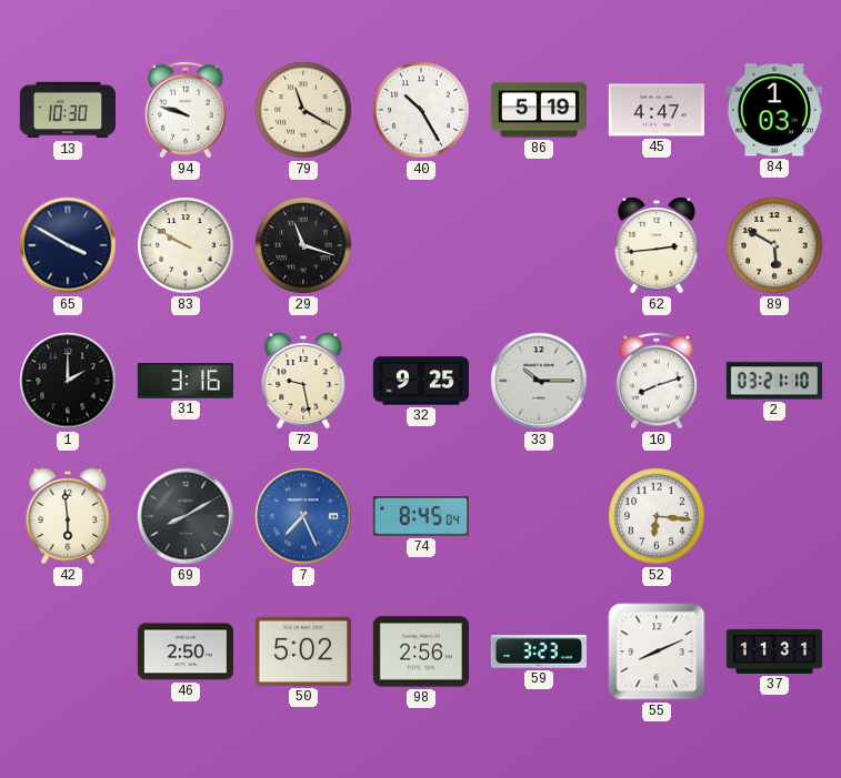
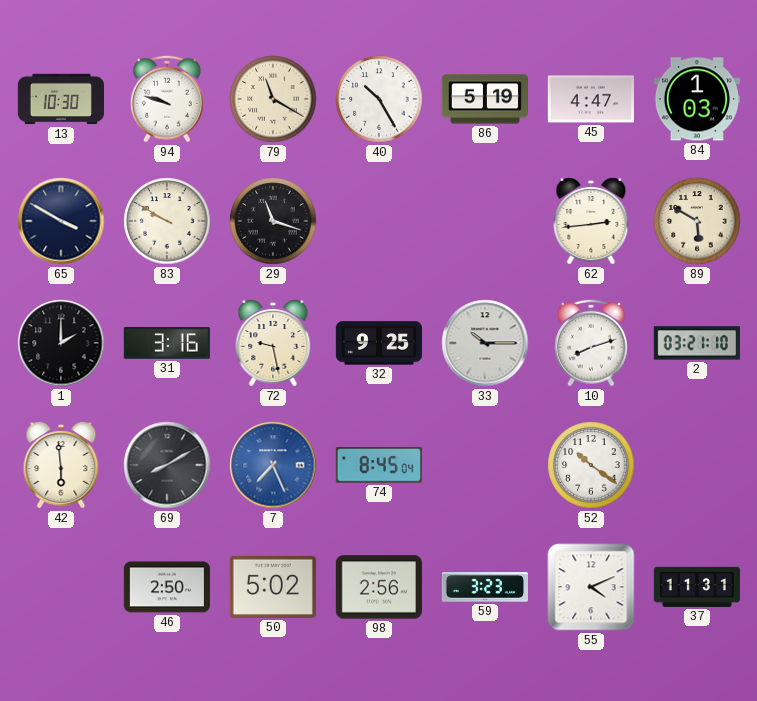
52: 6:16 -> 10:21
55: 8:11 -> 4:11
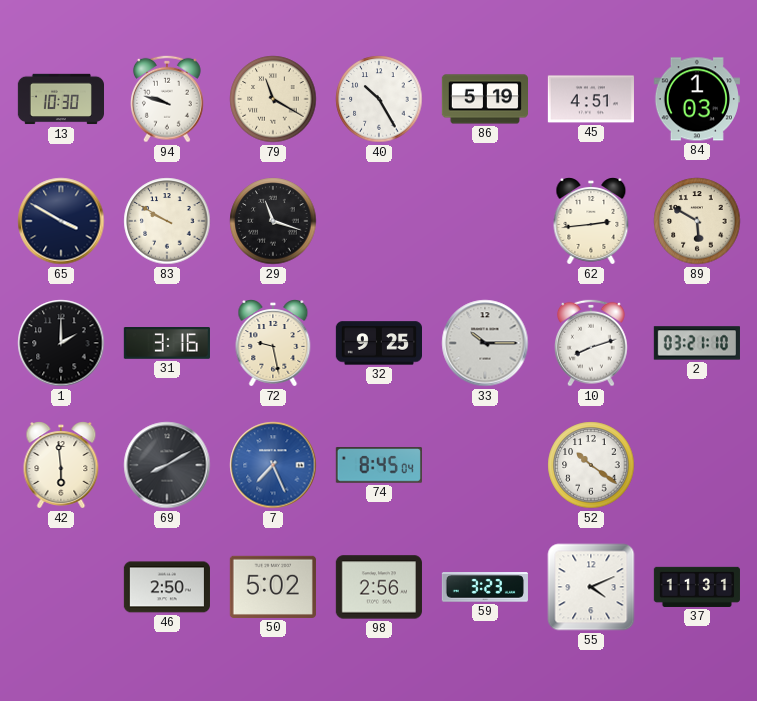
45: 4:47 -> 4:51
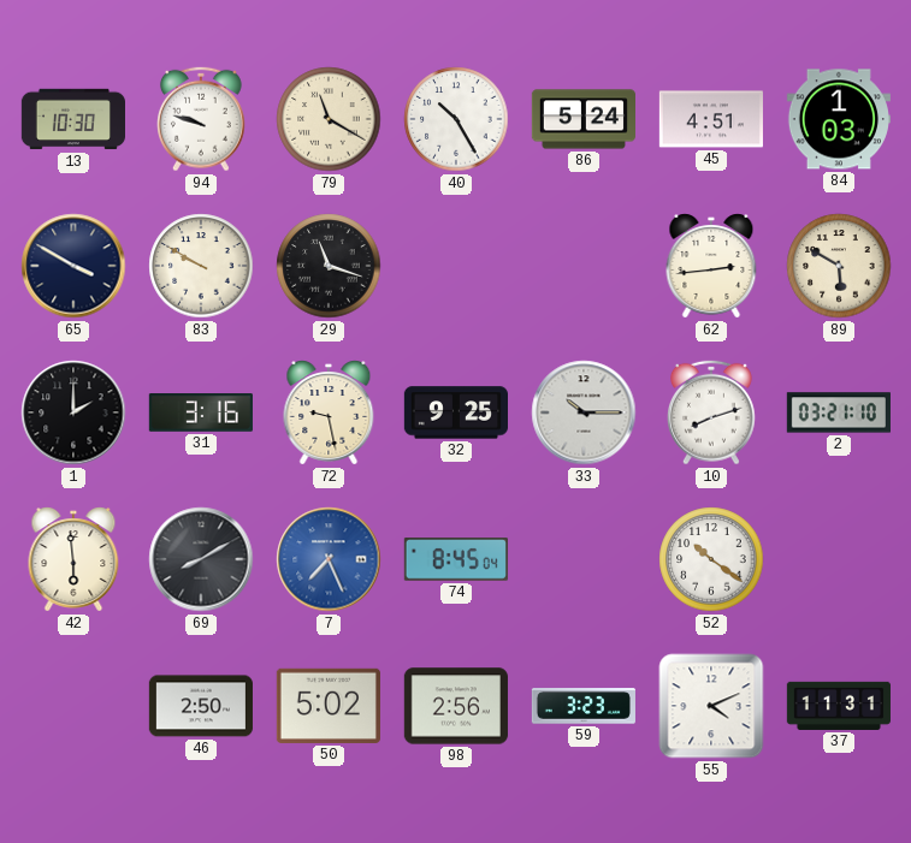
86: 5:19 -> 5:24
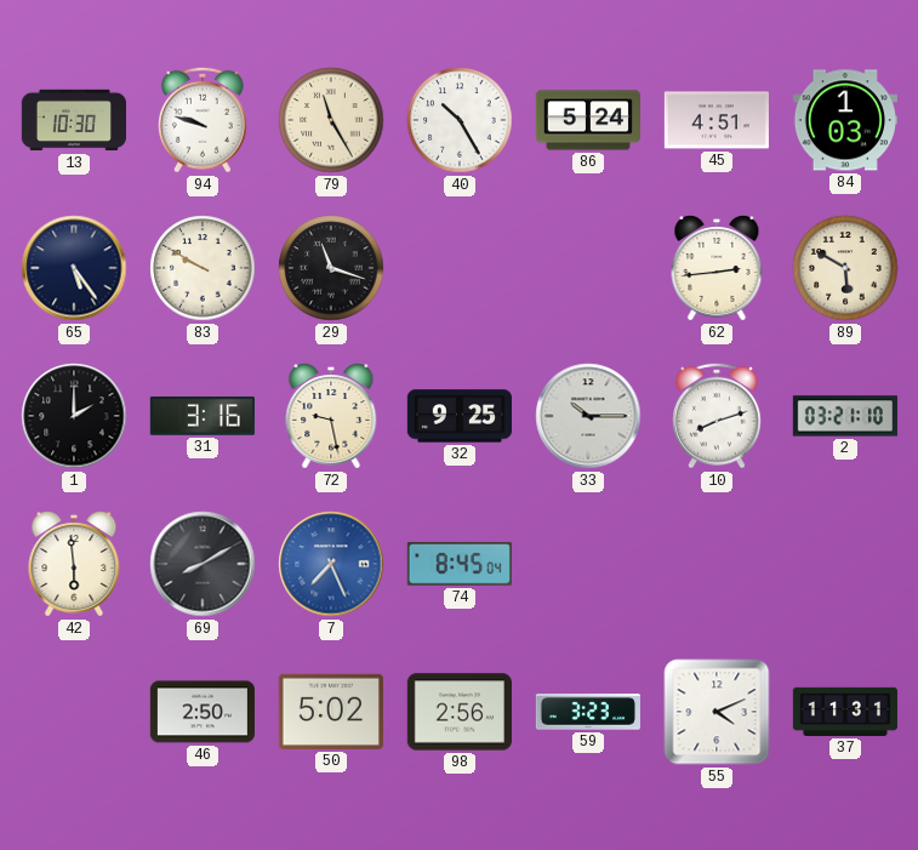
79: 11:20 -> 11:25
65: 3:50 -> 5:24
52: 10:21 -> none
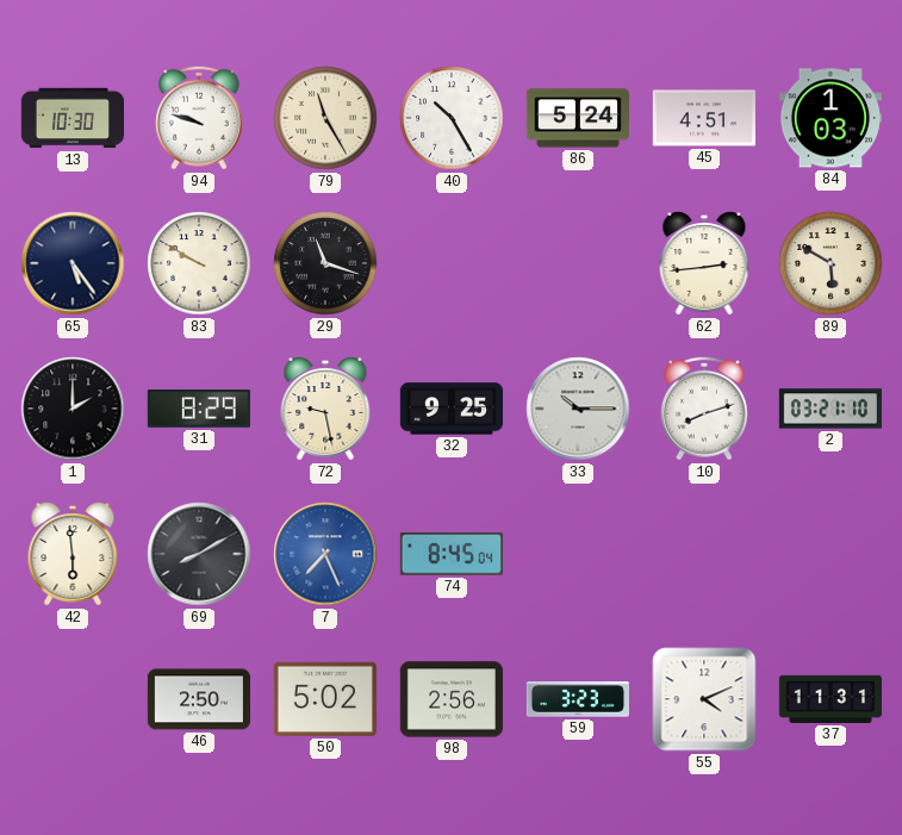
31: 3:16 -> 8:29
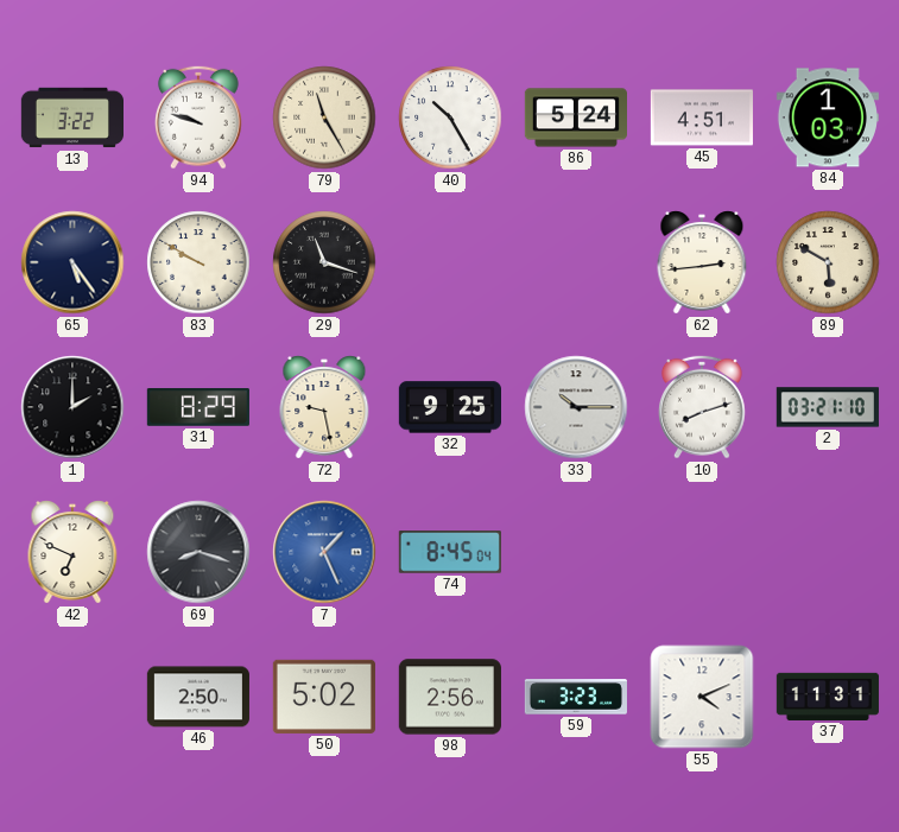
13: 10:30 -> 3:22
42: 5:59 -> 6:49
69: 8:10 -> 8:18
7: 7:26 -> 1:26
